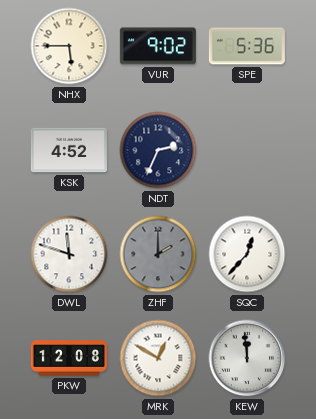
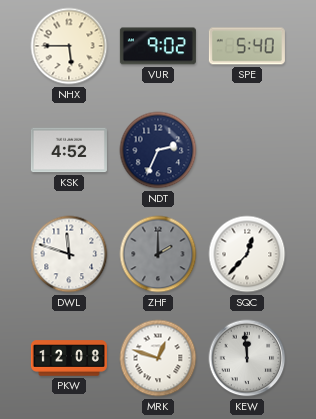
SPE: 5:36 -> 5:40
MRK: 12:50 -> 12:48
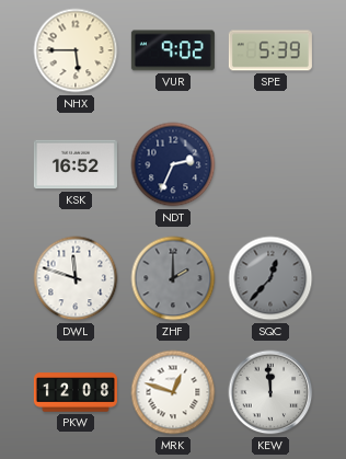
SPE: 5:40 -> 5:39
KSK: 4:52 -> 16:52
SQC dial: white -> grey
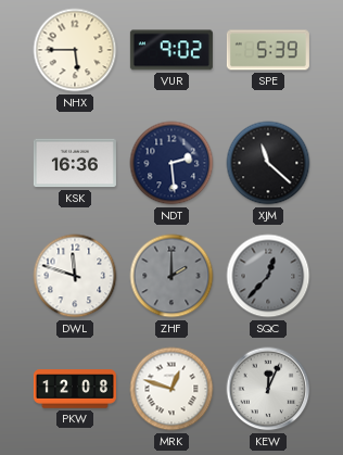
KSK: 16:52 -> 16:36
NDT: 2:34 -> 2:29
XJM: none -> 11:22
KEW: 11:59 -> 12:04
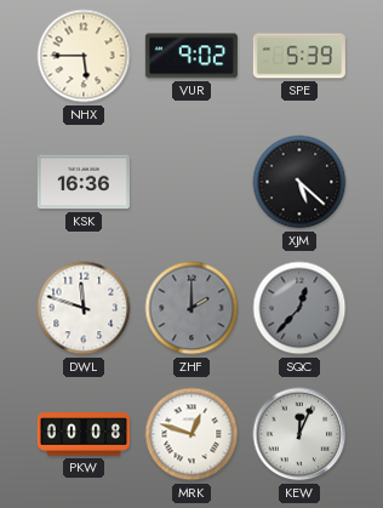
NDT: 2:29 -> none
XJM: 11:22 -> 5:22
PKW: 12:08 -> 00:08
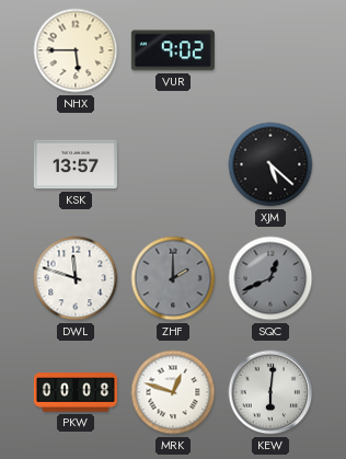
SPE: 5:39 -> none
KSK: 16:36 -> 13:57
SQC: 12:37 -> 12:41
KEW: 12:04 -> 6:01
